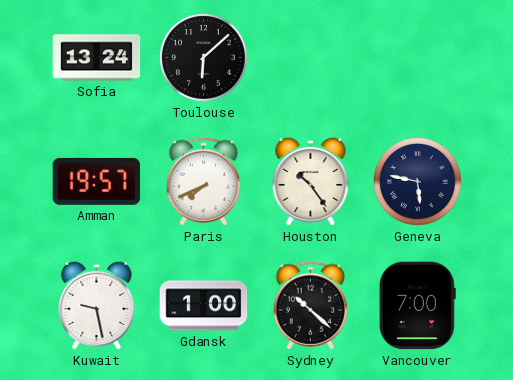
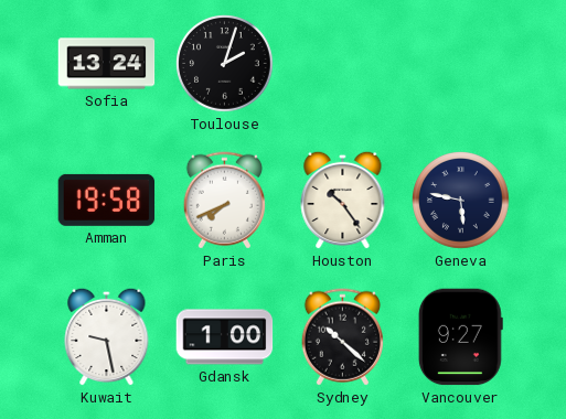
Toulouse: 6:08 -> 2:03
Amman: 19:57 -> 19:58
Vancouver: 7:00 -> 9:27
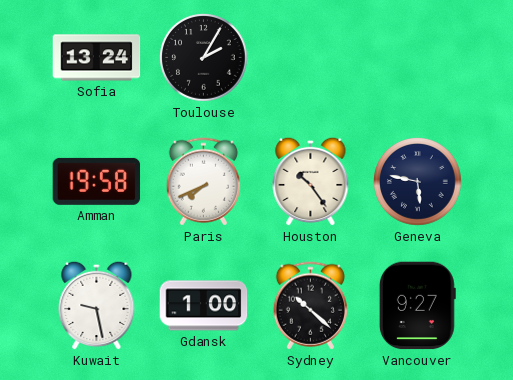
Toulouse: 2:03 -> 2:05
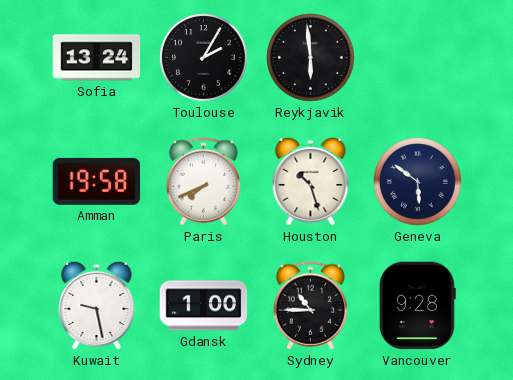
Reykjavik: none -> 5:59
Houston: 10:24 -> 10:27
Geneva: 5:47 -> 5:51
Sydney: 10:22 -> 10:45
Vancouver: 9:27 -> 9:28
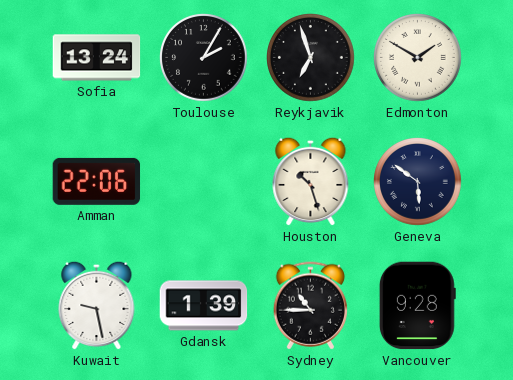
Reykjavik: 5:59 -> 6:57
Edmonton: none -> 1:50
Amman: 19:58 -> 22:06
Paris: 7:41 -> none
Gdansk: 1:00 -> 1:39
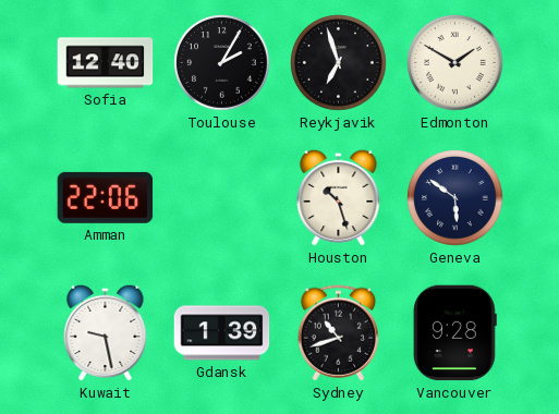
Sofia: 13:24 -> 12:40
Sydney: 10:45 -> 10:42
